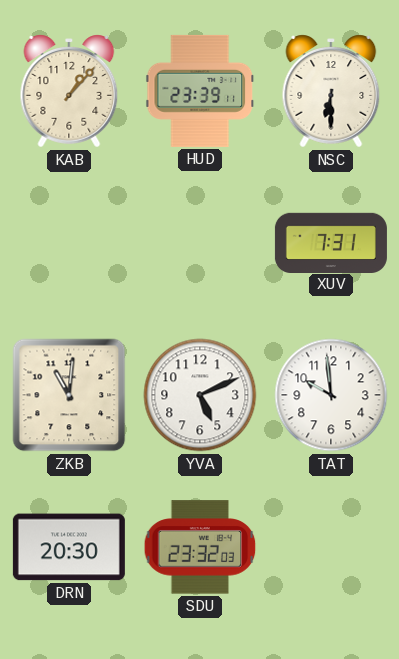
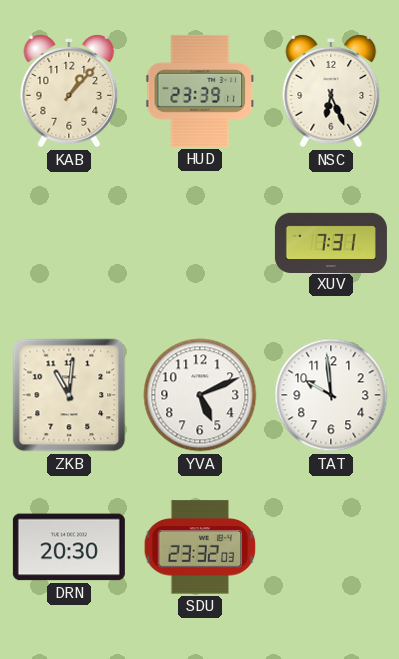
NSC: 6:30 -> 6:26
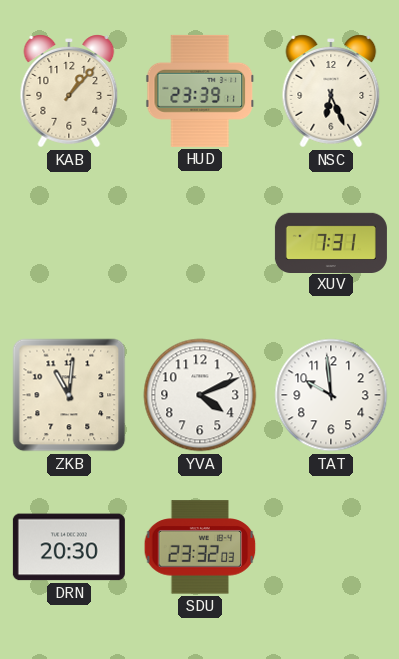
YVA: 5:11 -> 4:11
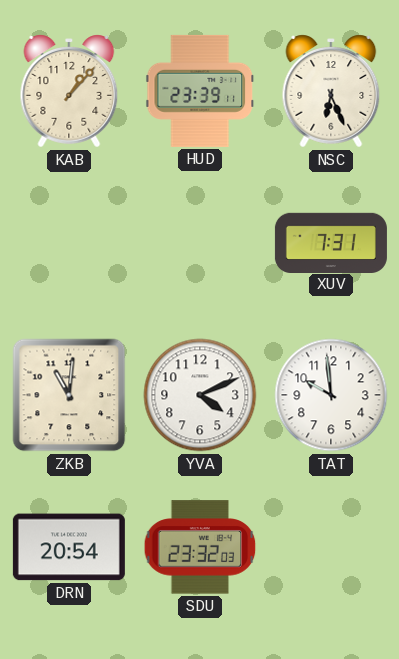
DRN: 20:30 -> 20:54
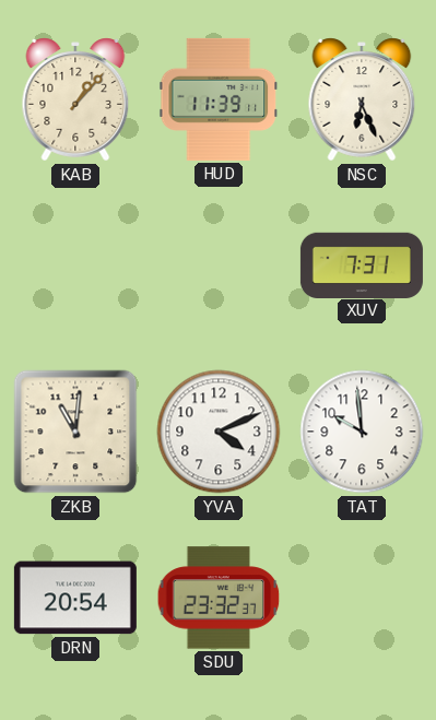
HUD: 23:39 -> 11:39
SDU: 23:32:03 -> 23:32:37
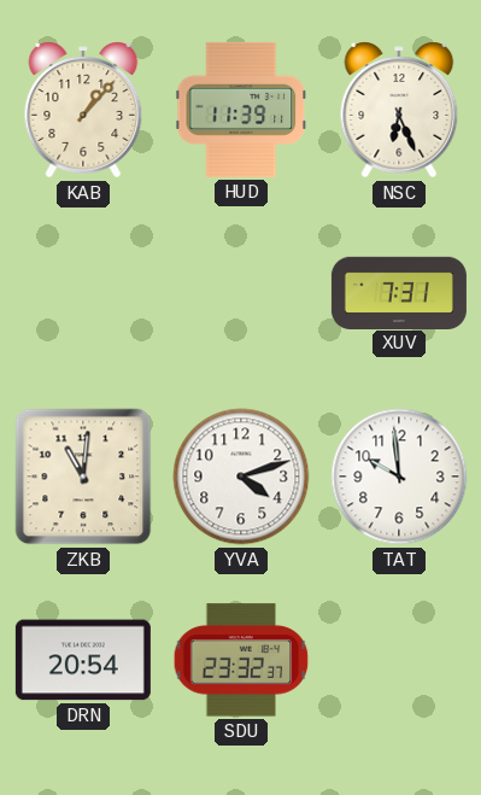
YVA: 4:11 -> 4:12
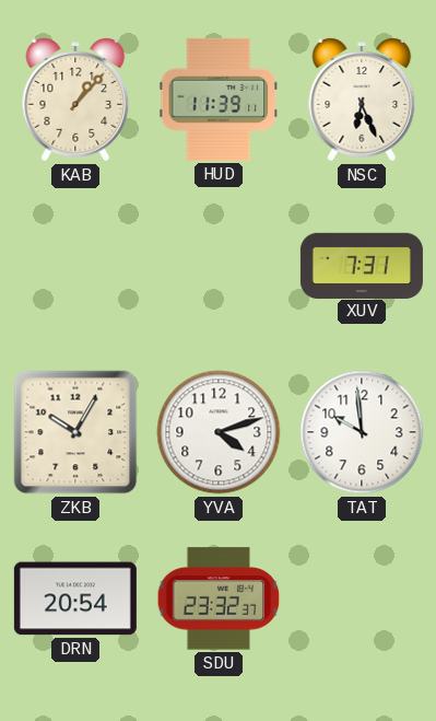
ZKB: 11:01 -> 10:05
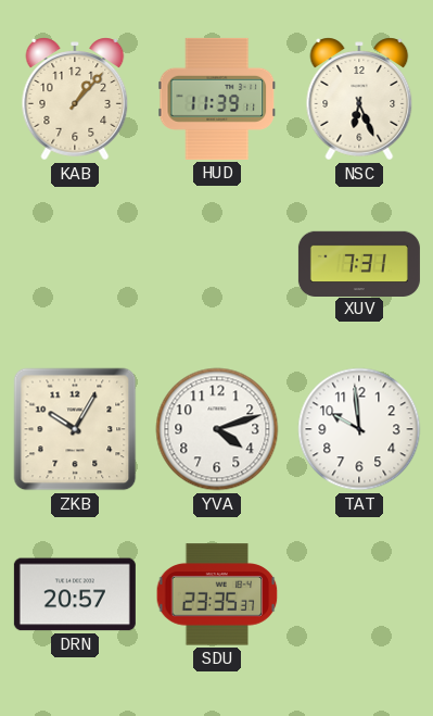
DRN: 20:54 -> 20:57
SDU: 23:32 -> 23:35
